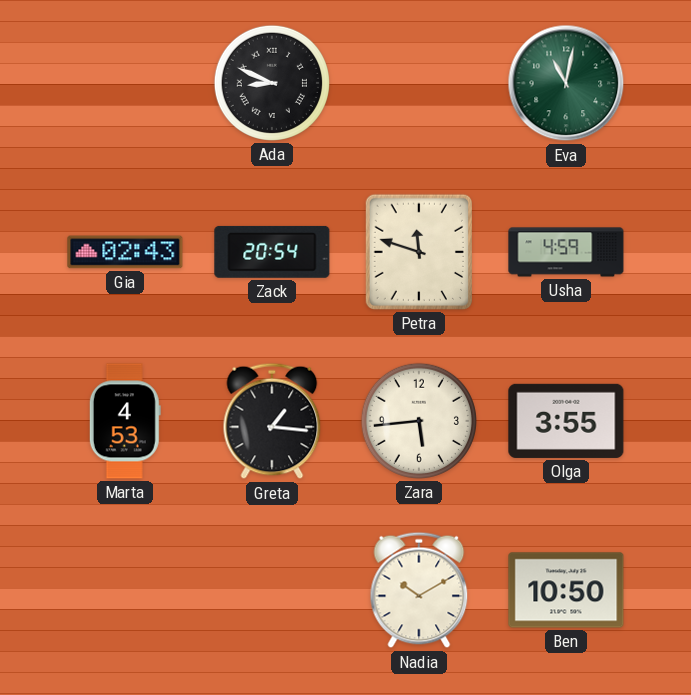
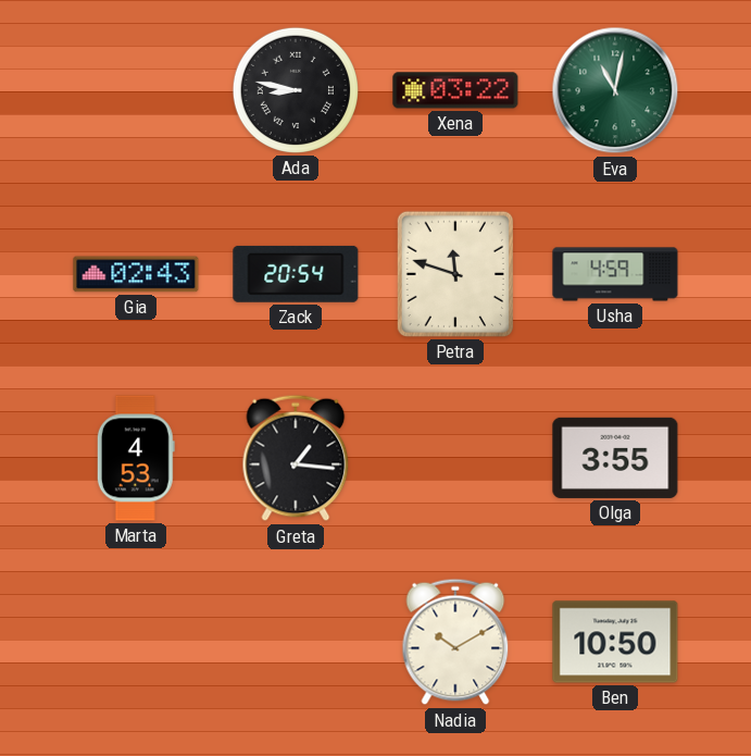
Ada: 8:49 -> 8:47
Xena: none -> 03:22
Zara: 5:44 -> none
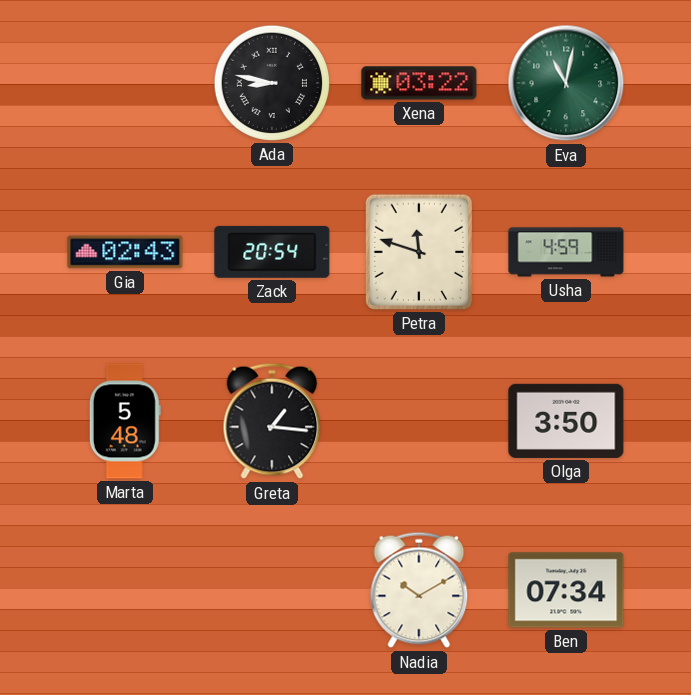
Marta: 4:53 -> 5:48
Olga: 3:55 -> 3:50
Ben: 10:50 -> 07:34
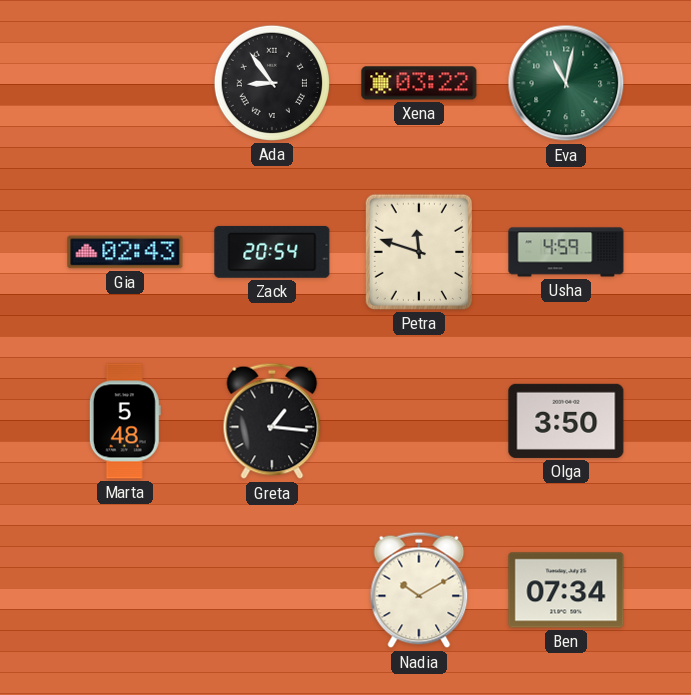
Ada: 8:47 -> 8:54
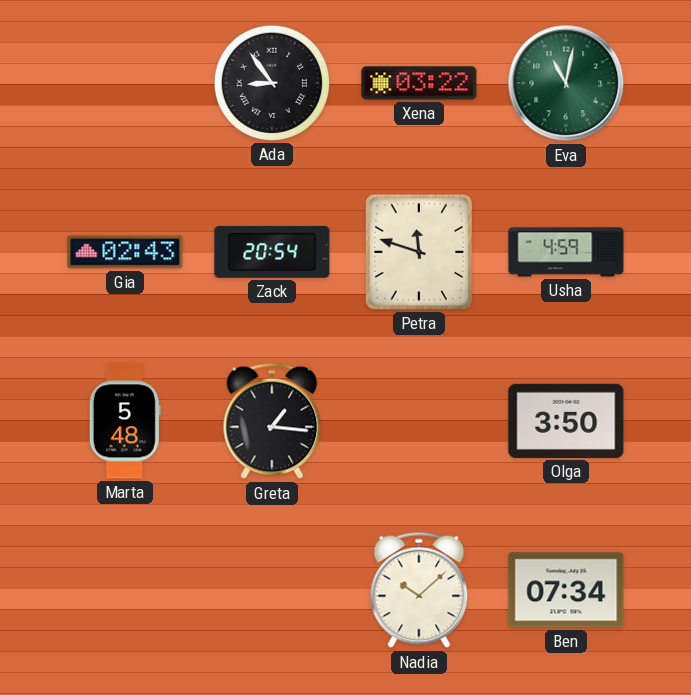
Nadia: 10:10 -> 10:08
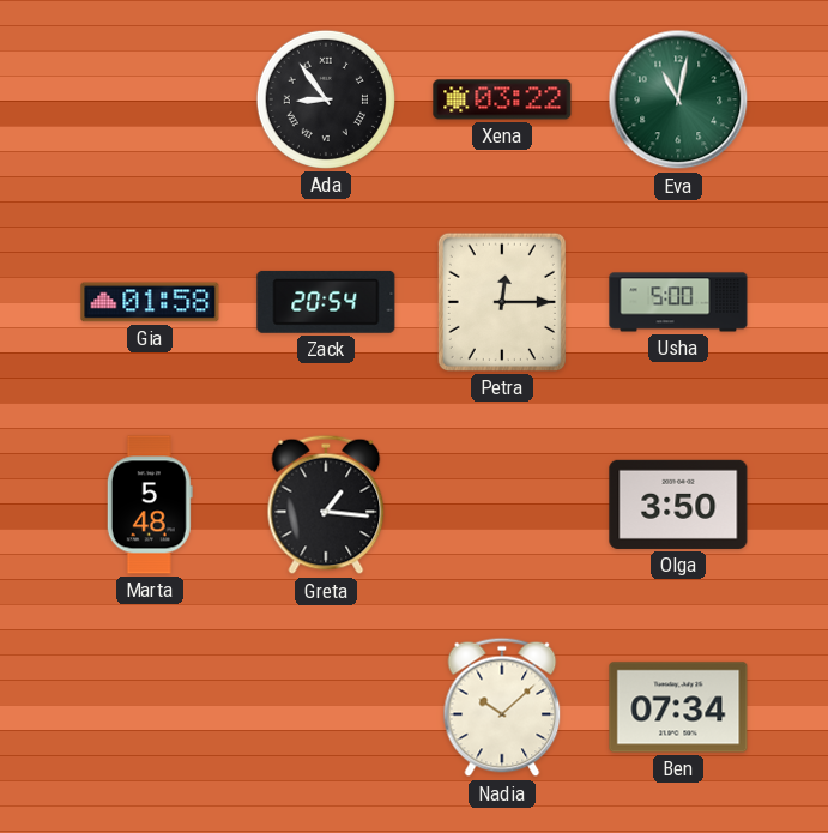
Gia: 02:43 -> 01:58
Petra: 11:48 -> 12:15
Usha: 4:59 -> 5:00
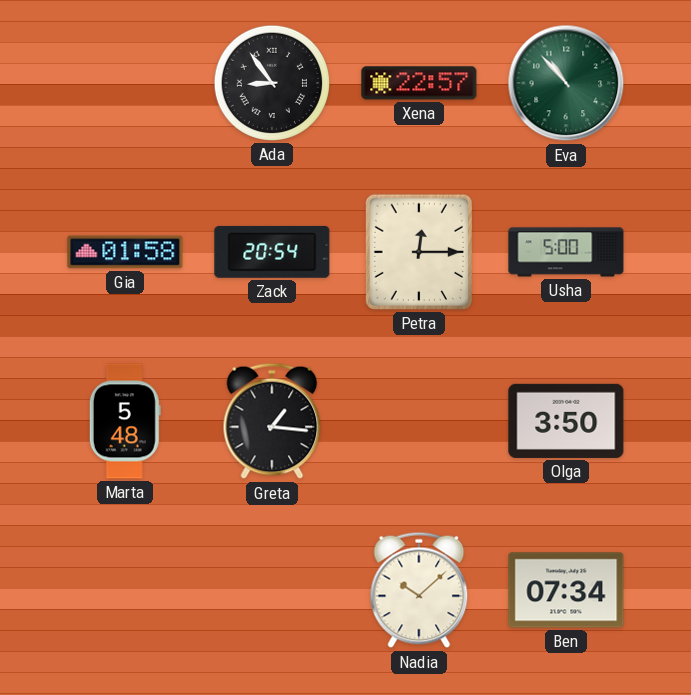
Xena: 03:22 -> 22:57
Eva: 11:02 -> 10:53
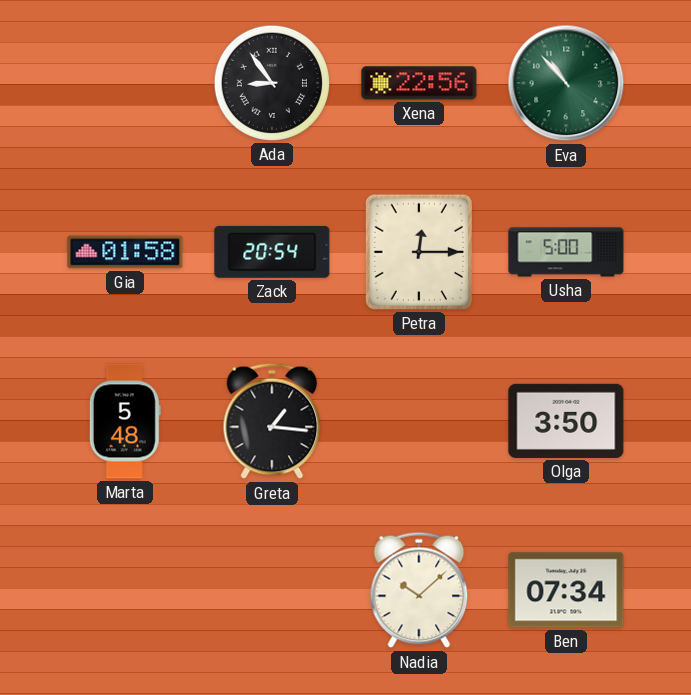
Xena: 22:57 -> 22:56
